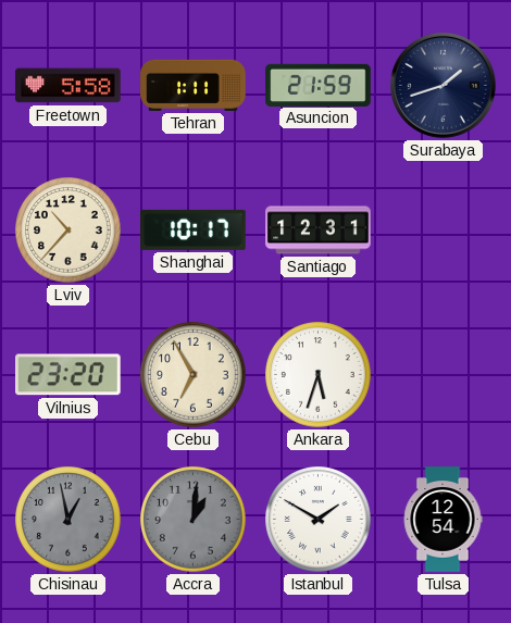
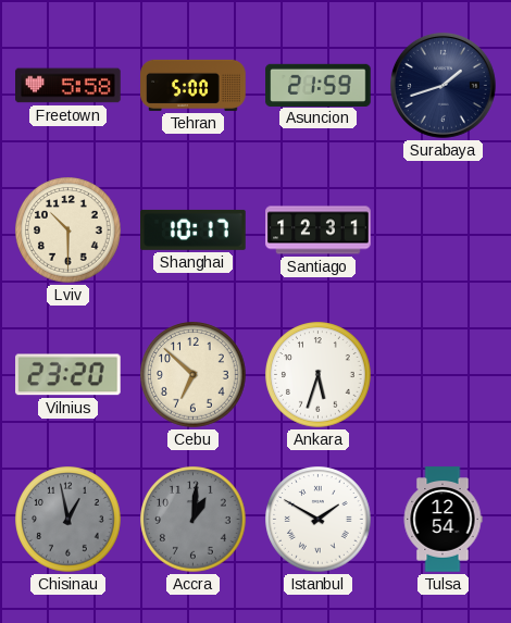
Tehran: 1:11 -> 5:00
Lviv: 10:37 -> 10:30
Cebu: 6:55 -> 6:52
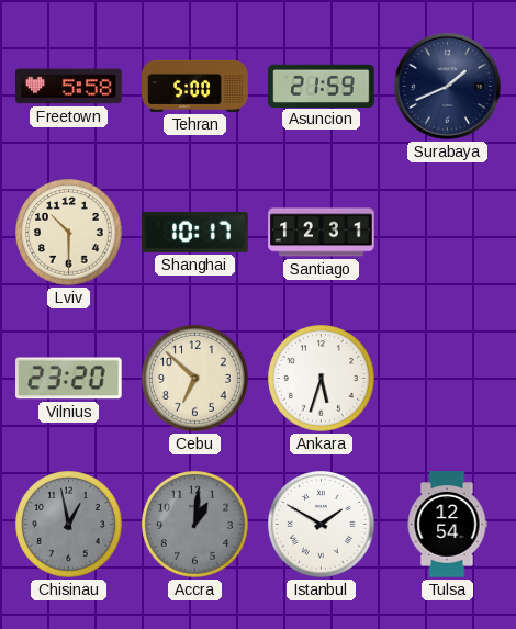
Surabaya: 1:42 -> 1:41
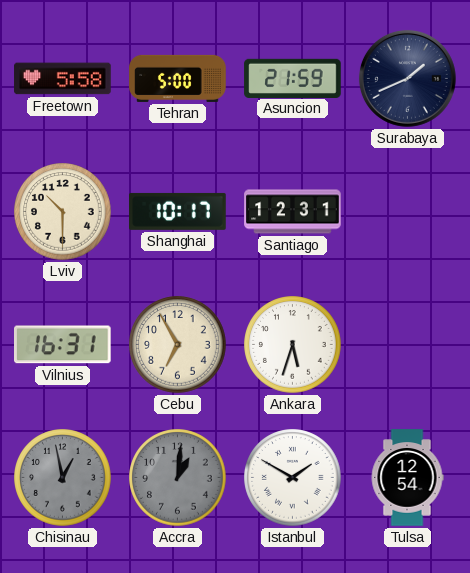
Vilnius: 23:20 -> 16:31
Cebu: 6:52 -> 6:55
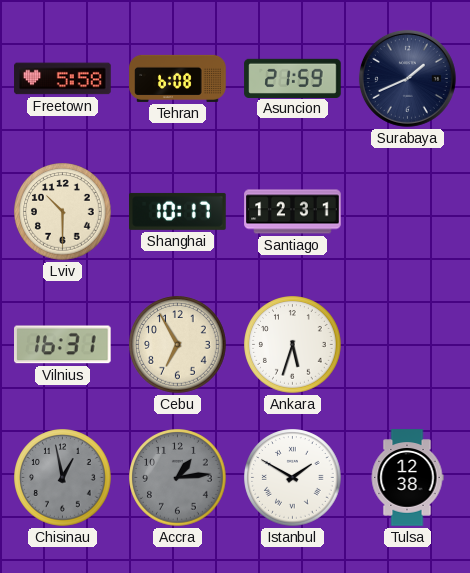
Tehran: 5:00 -> 6:08
Accra: 1:01 -> 1:14
Tulsa: 12:54 -> 12:38
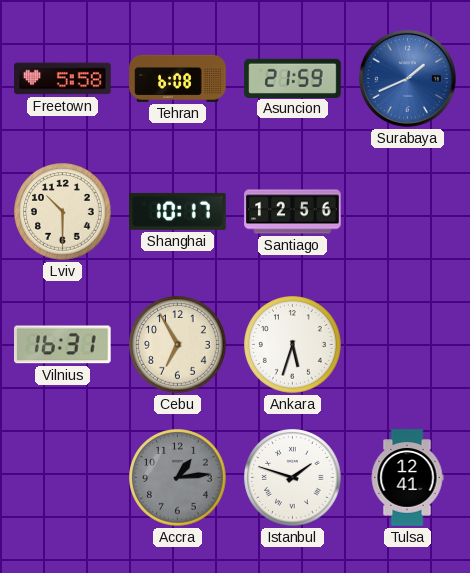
Surabaya dial: navy -> blue
Santiago: 12:31 -> 12:56
Chisinau: 12:58 -> none
Istanbul: 1:50 -> 1:48
Tulsa: 12:38 -> 12:41
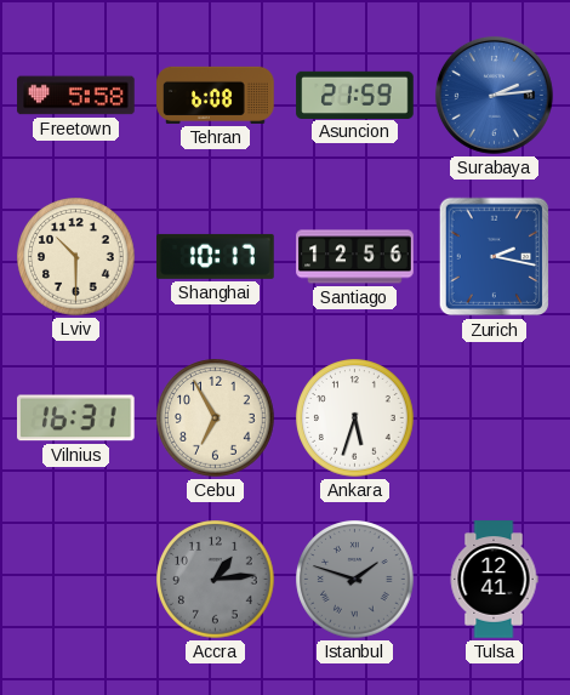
Surabaya: 1:41 -> 2:14
Zurich: none -> 2:17
Istanbul dial: white -> grey
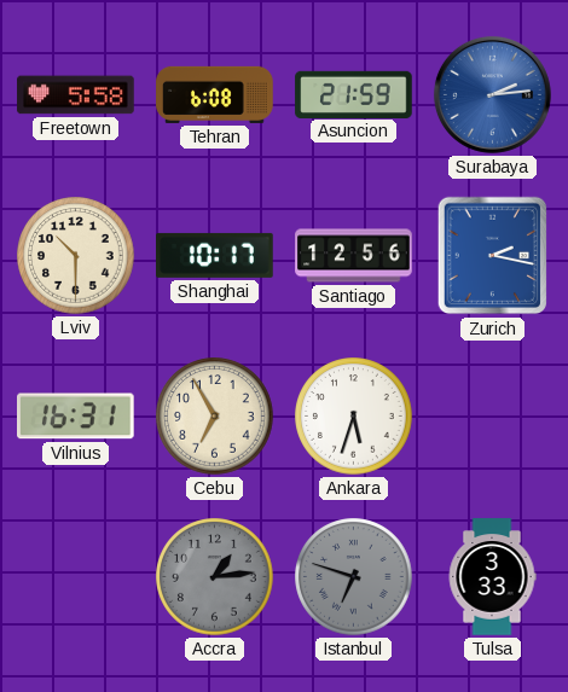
Istanbul: 1:48 -> 6:48
Tulsa: 12:41 -> 3:33
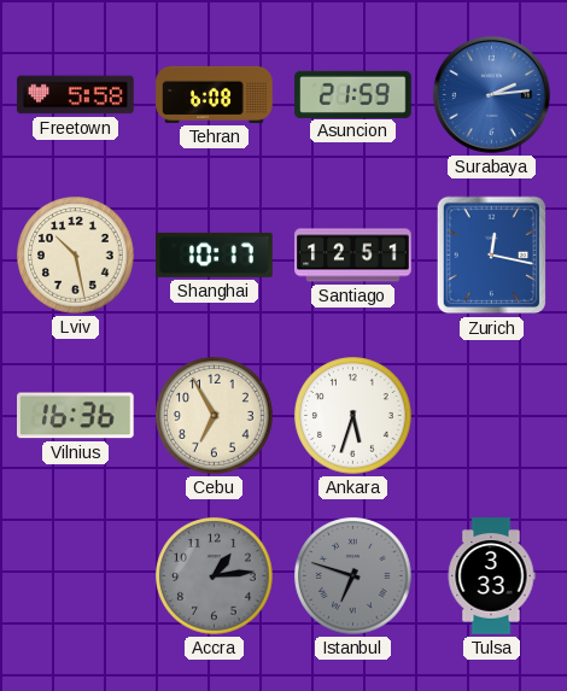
Lviv: 10:30 -> 10:28
Santiago: 12:56 -> 12:51
Zurich: 2:17 -> 12:17
Vilnius: 16:31 -> 16:36
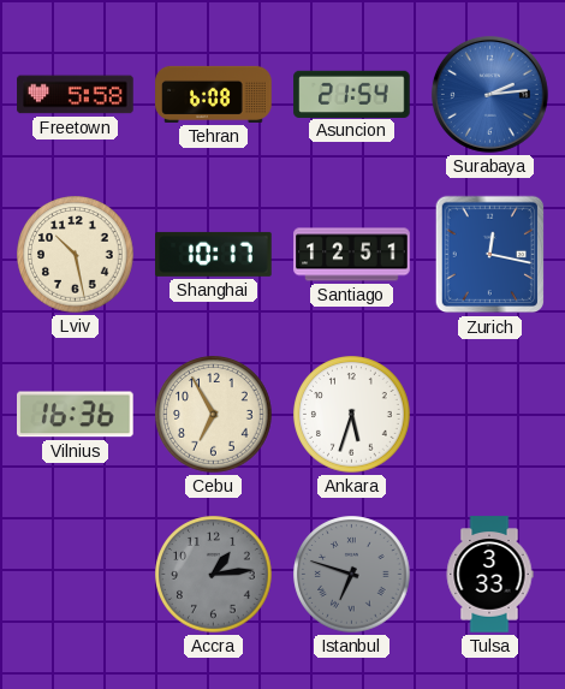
Asuncion: 21:59 -> 21:54
